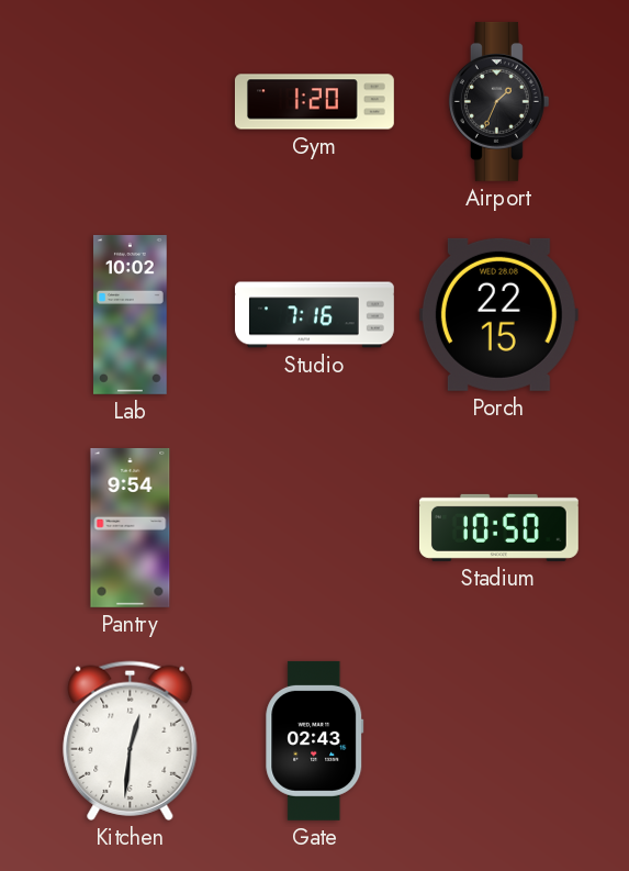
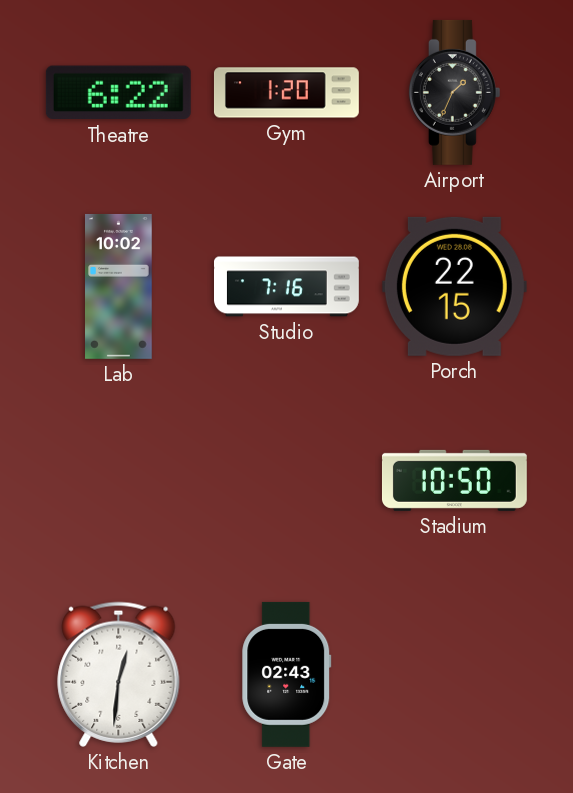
Theatre: none -> 6:22
Pantry: 9:54 -> none
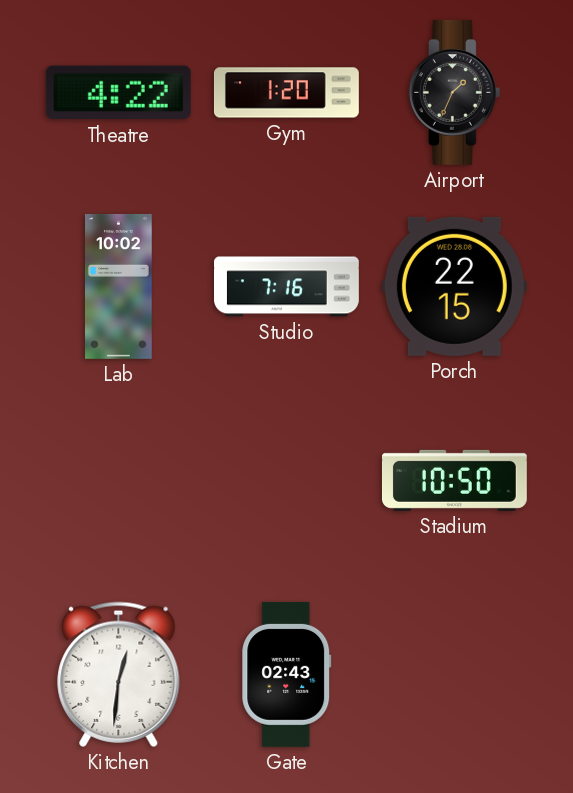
Theatre: 6:22 -> 4:22
